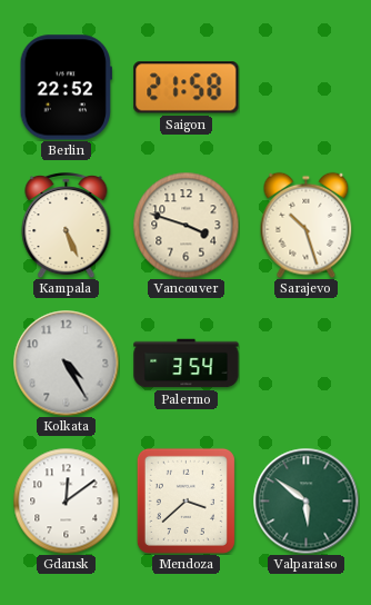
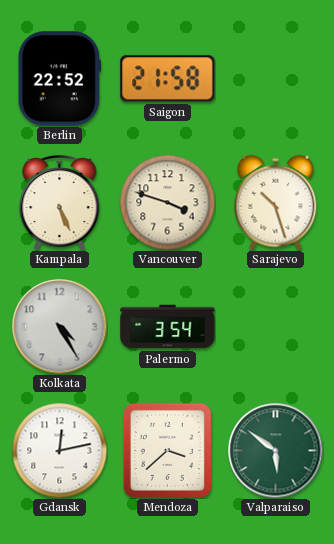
Gdansk: 12:09 -> 12:13
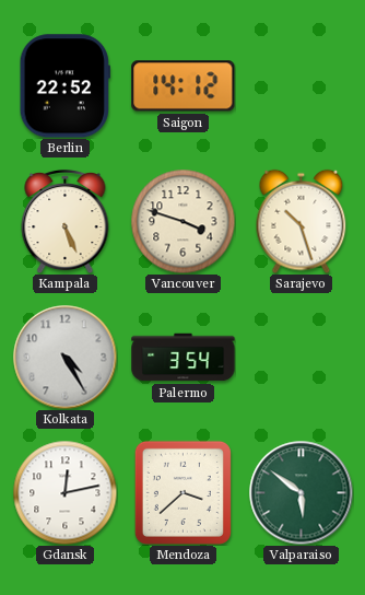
Saigon: 21:58 -> 14:12
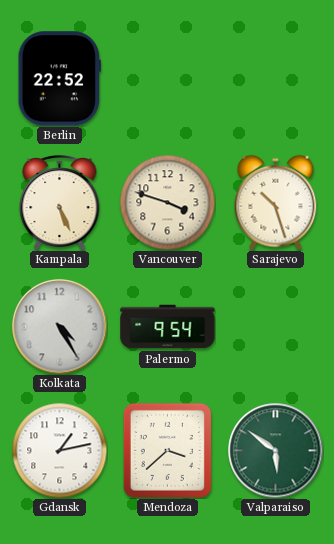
Saigon: 14:12 -> none
Palermo: 3:54 -> 9:54
Gdansk: 12:13 -> 1:13
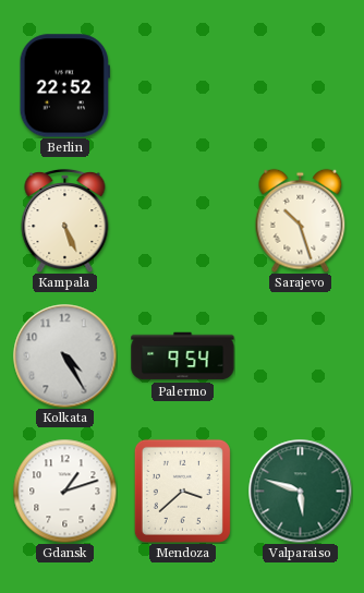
Vancouver: 3:48 -> none
Gdansk: 1:13 -> 1:12
Valparaiso: 5:51 -> 5:48
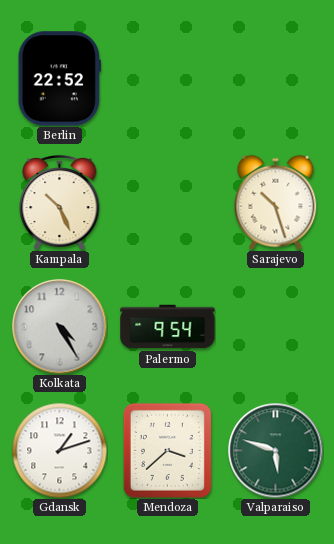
Kampala: 5:26 -> 10:26
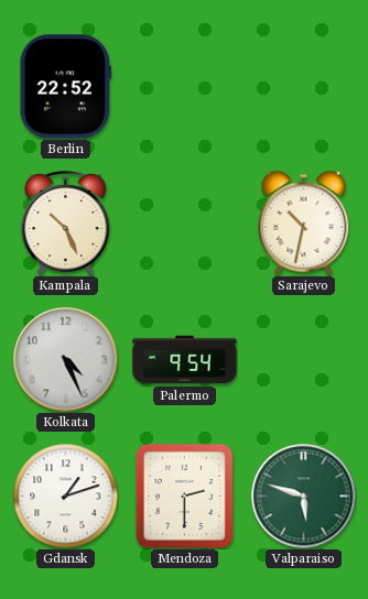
Sarajevo: 10:27 -> 10:32
Kolkata: 4:25 -> 4:26
Mendoza: 3:38 -> 2:30
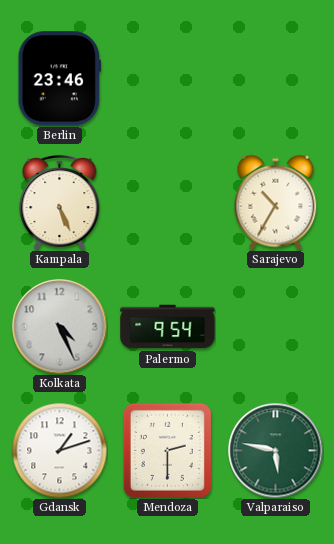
Berlin: 22:52 -> 23:46
Kampala: 10:26 -> 5:26
Sarajevo: 10:32 -> 10:35
Valparaiso: 5:48 -> 5:47
